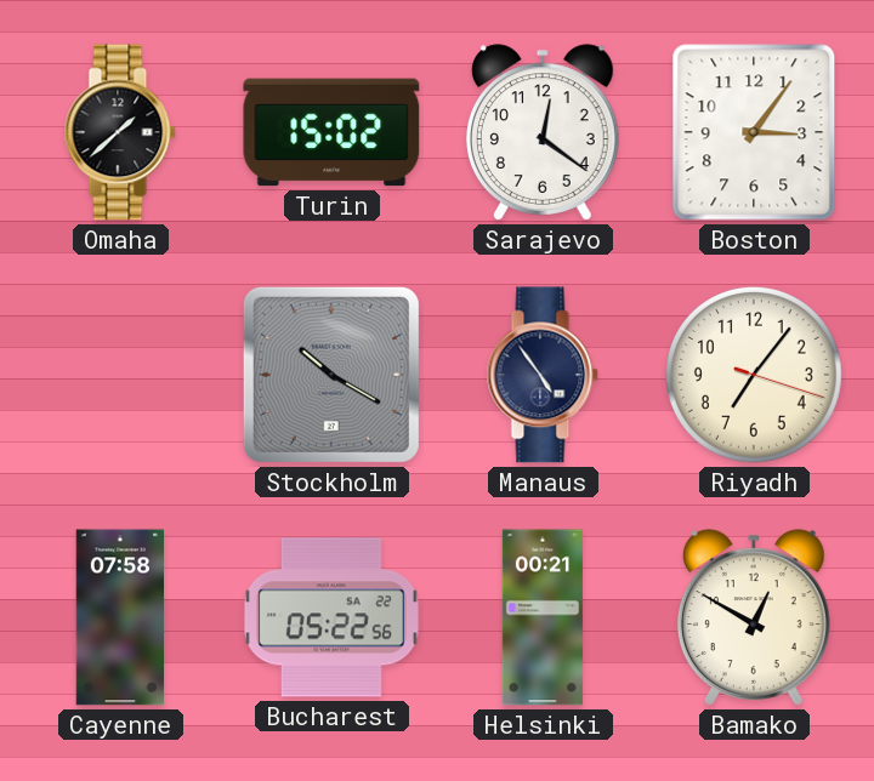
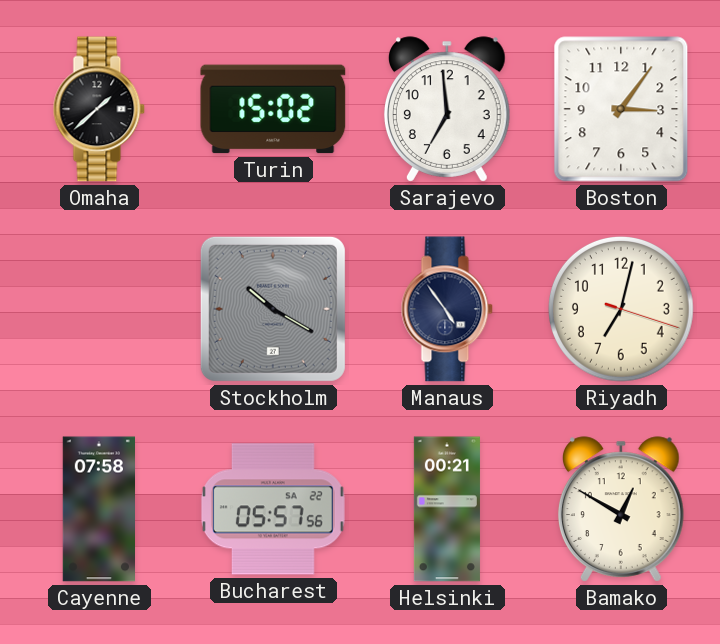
Sarajevo: 12:21 -> 6:59
Riyadh: 7:06 -> 7:02
Bucharest: 05:22 -> 05:57
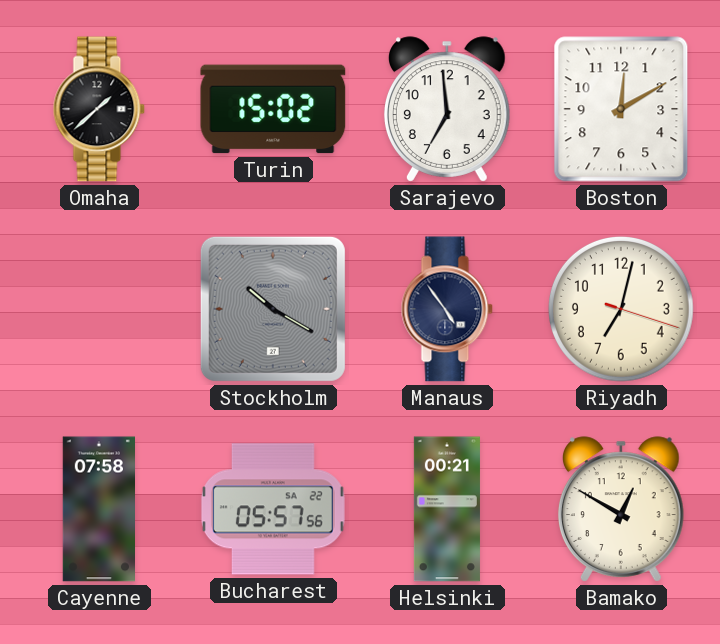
Boston: 3:06 -> 12:10
